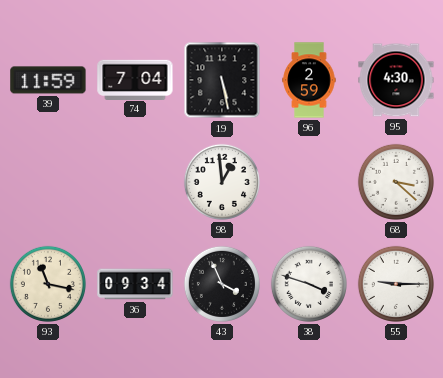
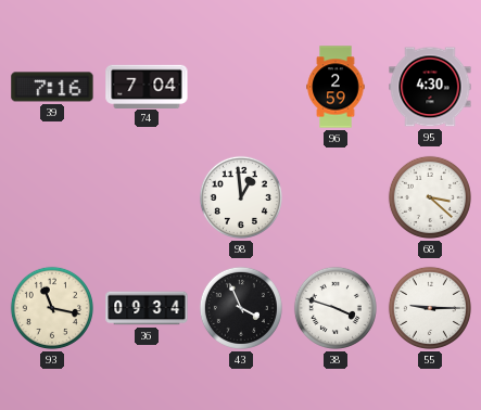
39: 11:59 -> 7:16
19: 5:28 -> none
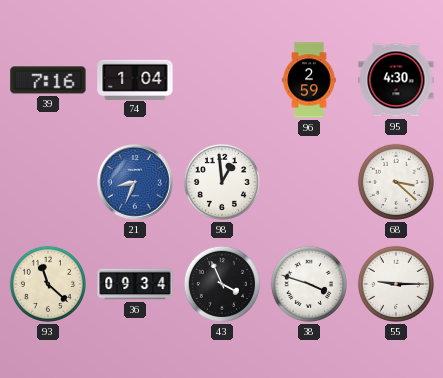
74: 7:04 -> 1:04
21: none -> 8:34
93: 11:17 -> 11:22
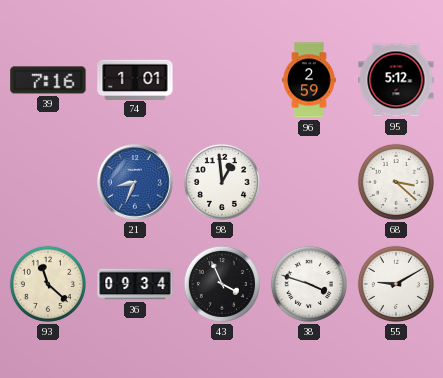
74: 1:04 -> 1:01
95: 4:30 -> 5:12
55: 9:15 -> 9:10
